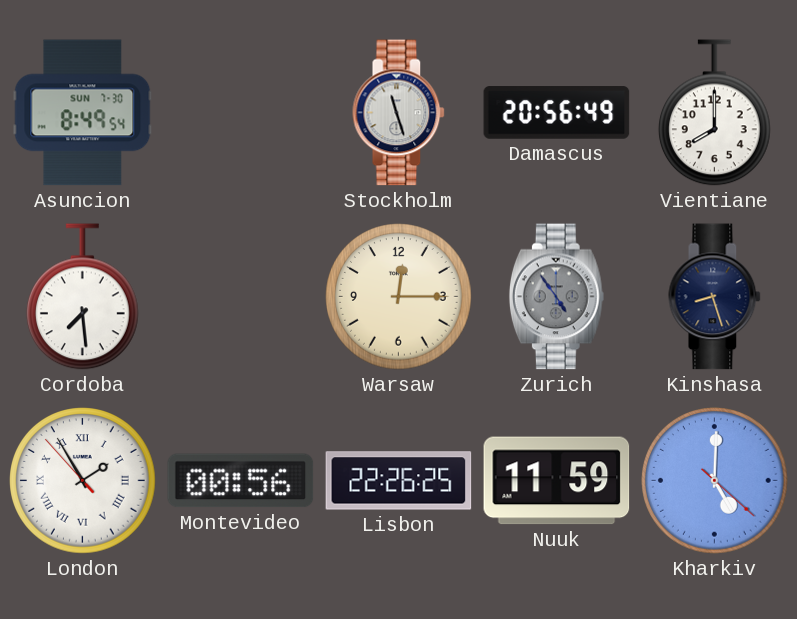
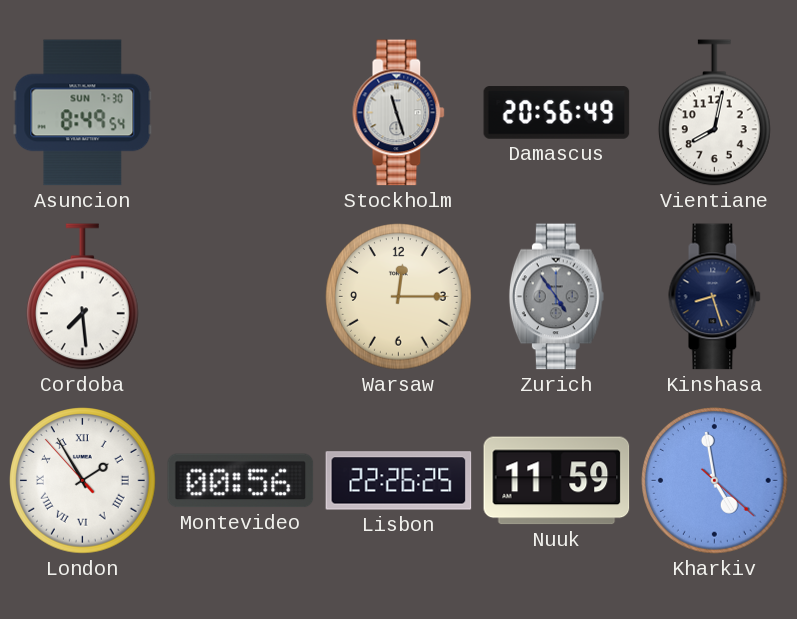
Vientiane: 8:00 -> 8:02
Kharkiv: 5:00 -> 4:58
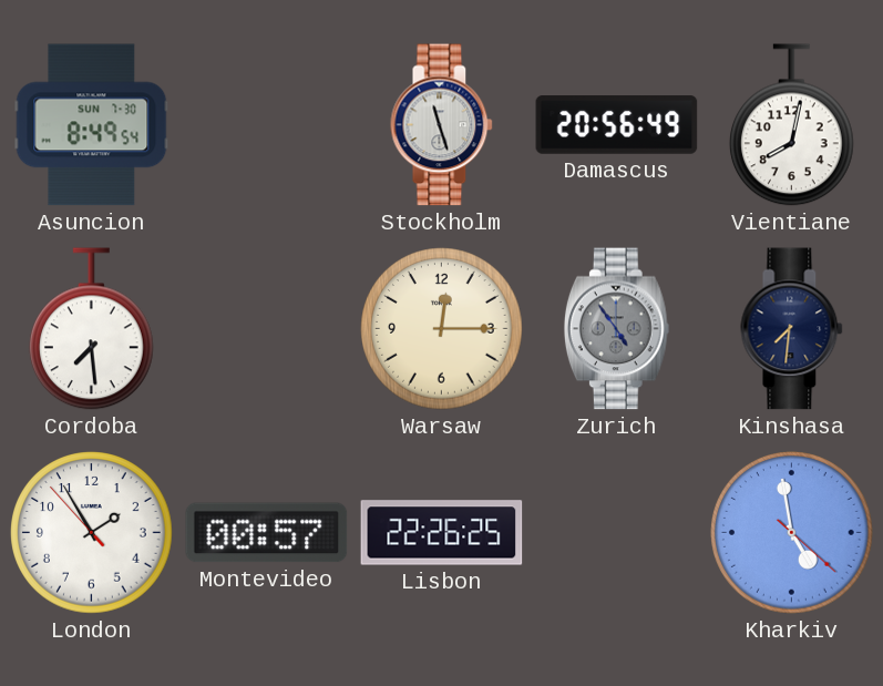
Kinshasa: 8:27 -> 7:31
London numerals: Roman -> Arabic
Montevideo: 00:56 -> 00:57
Nuuk: 11:59 -> none
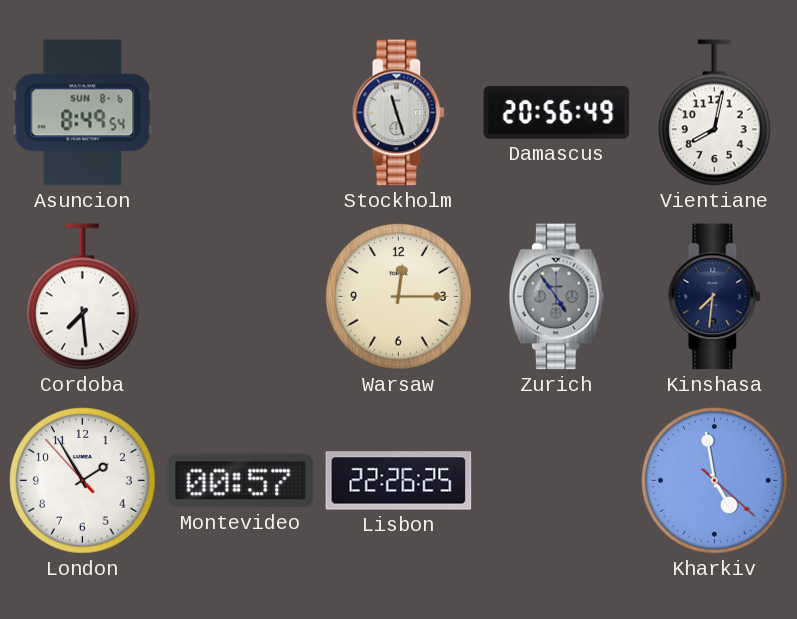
Asuncion date: SUN 7-30 -> SUN 8-6
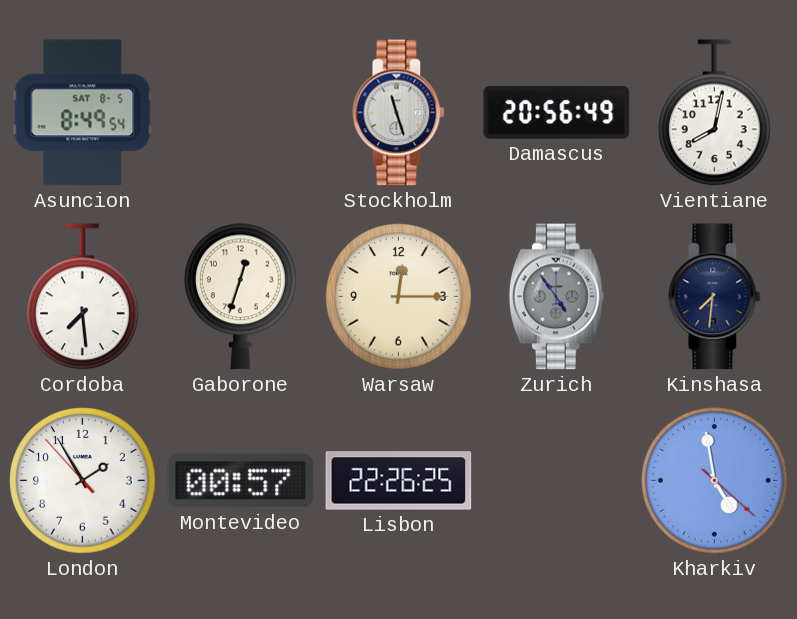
Asuncion date: SUN 8-6 -> SAT 8-5
Gaborone: none -> 12:33
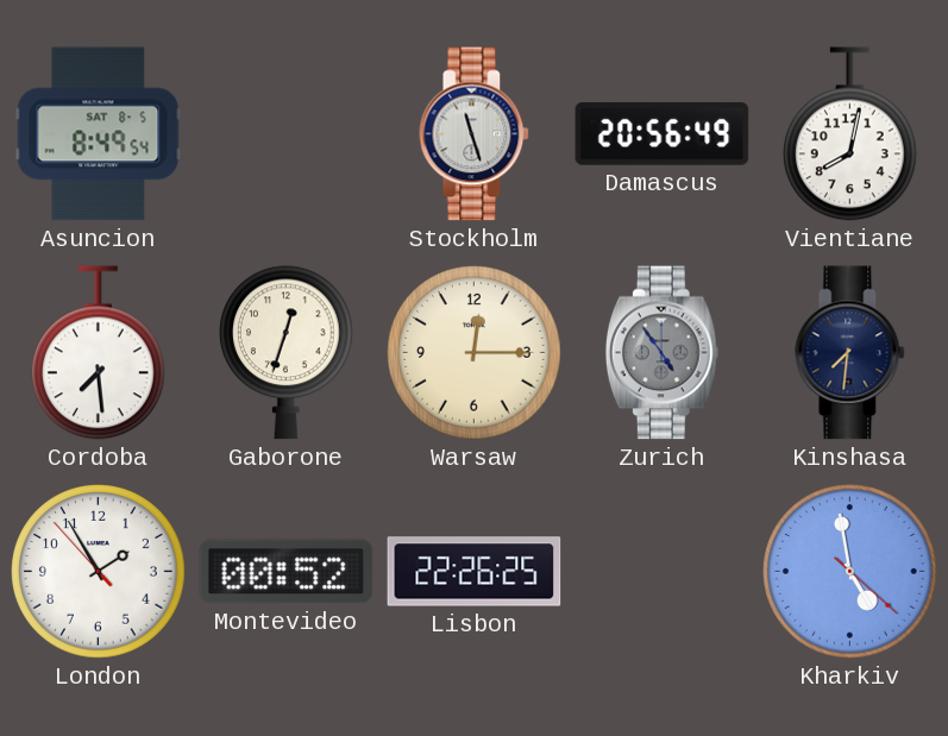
Montevideo: 00:57 -> 00:52
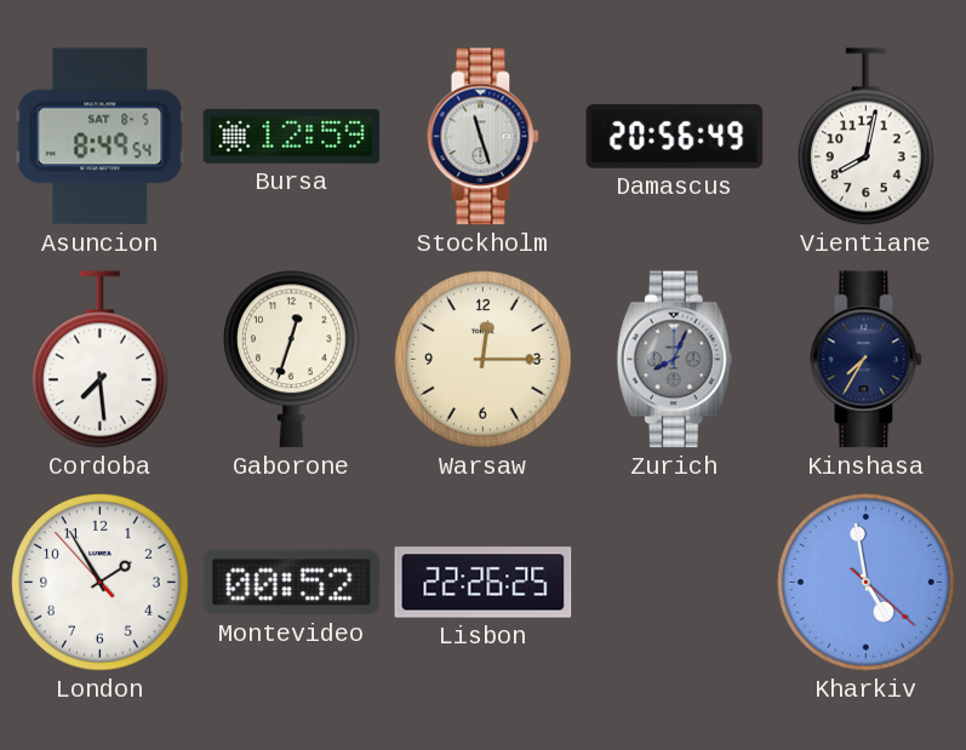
Bursa: none -> 12:59
Zurich: 4:54 -> 8:04
Kinshasa: 7:31 -> 7:35
